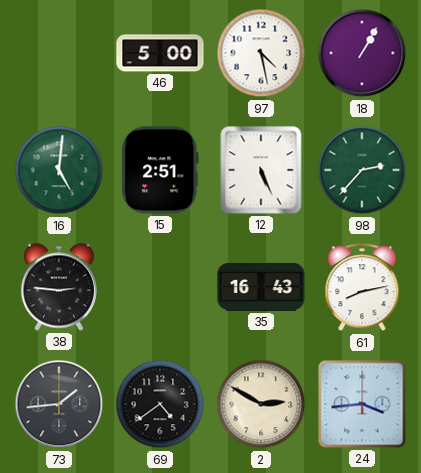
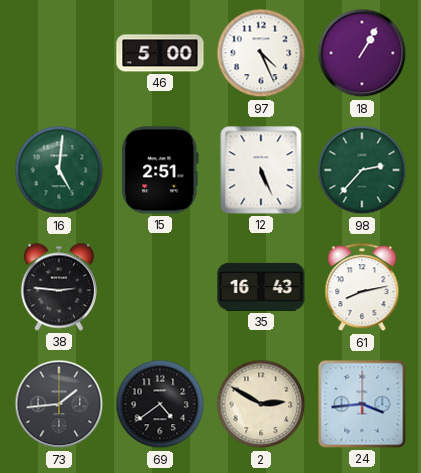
97: 4:28 -> 4:26
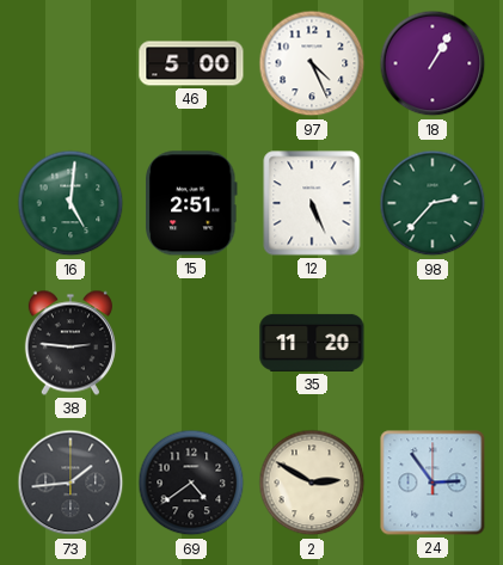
35: 16:43 -> 11:20
61: 8:13 -> none
24: 3:44 -> 2:54
